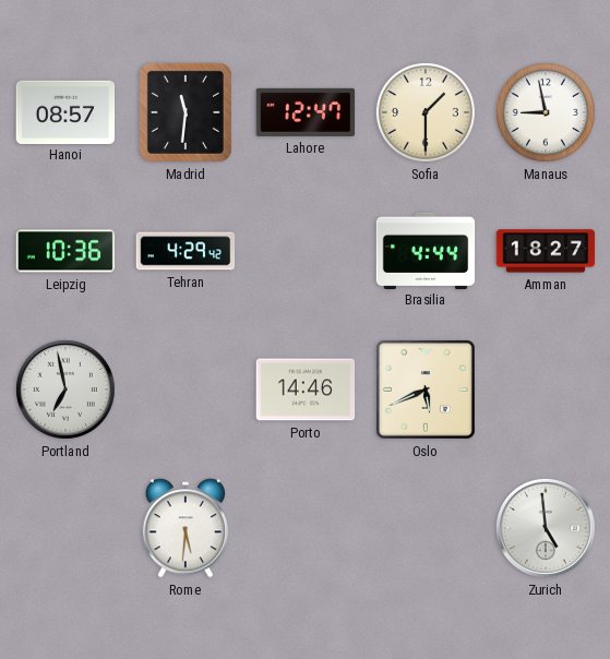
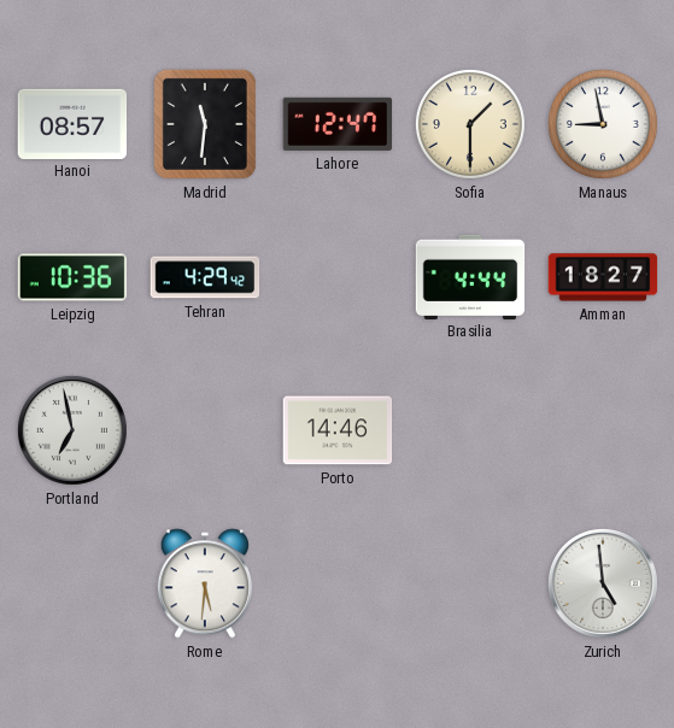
Oslo: 5:41 -> none
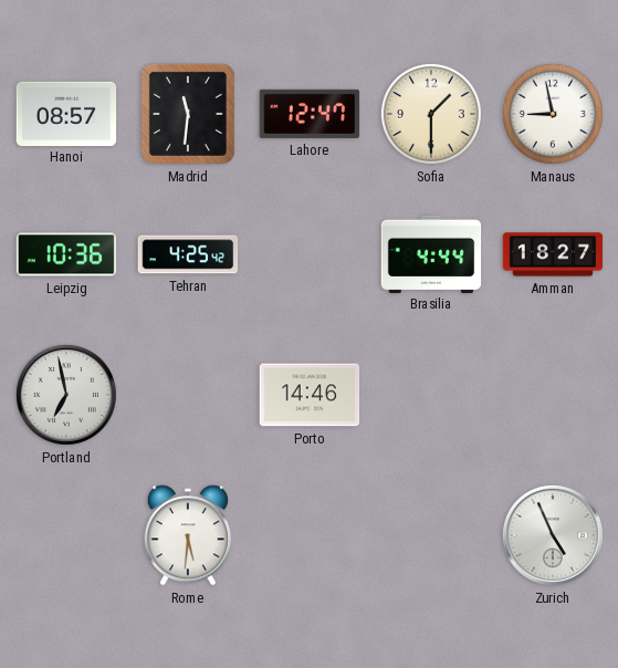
Tehran: 4:29 -> 4:25
Zurich: 4:59 -> 4:56
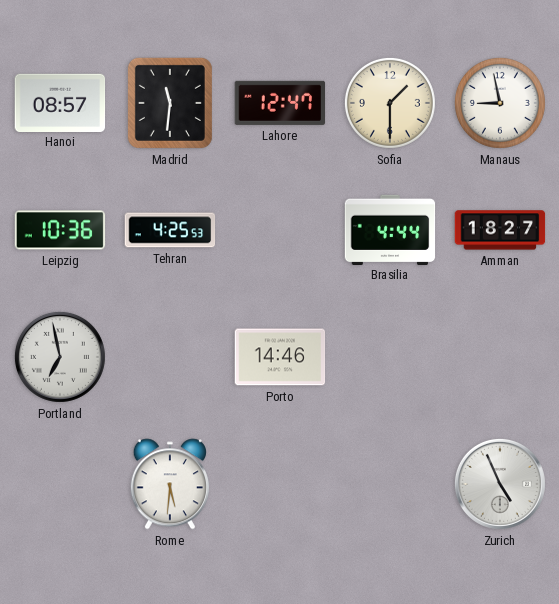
Tehran: 4:25:42 -> 4:25:53
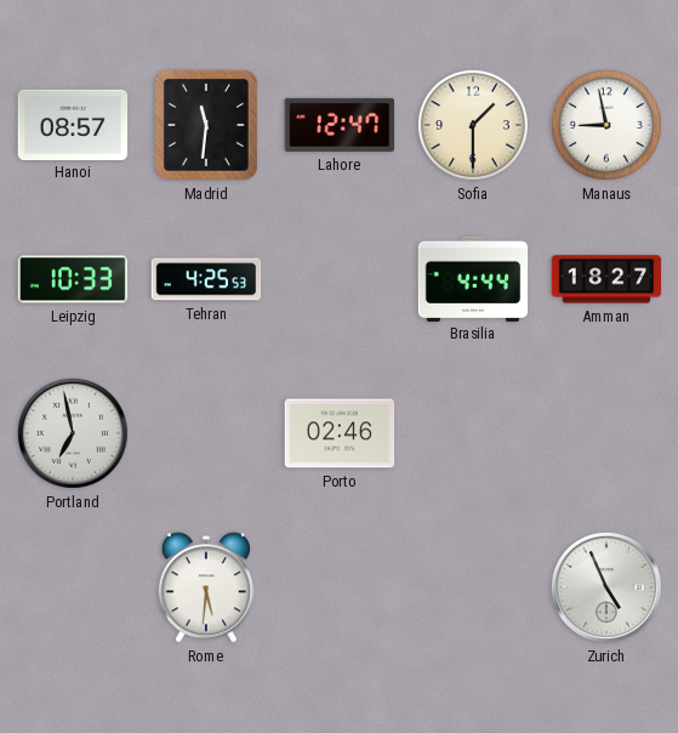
Leipzig: 10:36 -> 10:33
Porto: 14:46 -> 02:46
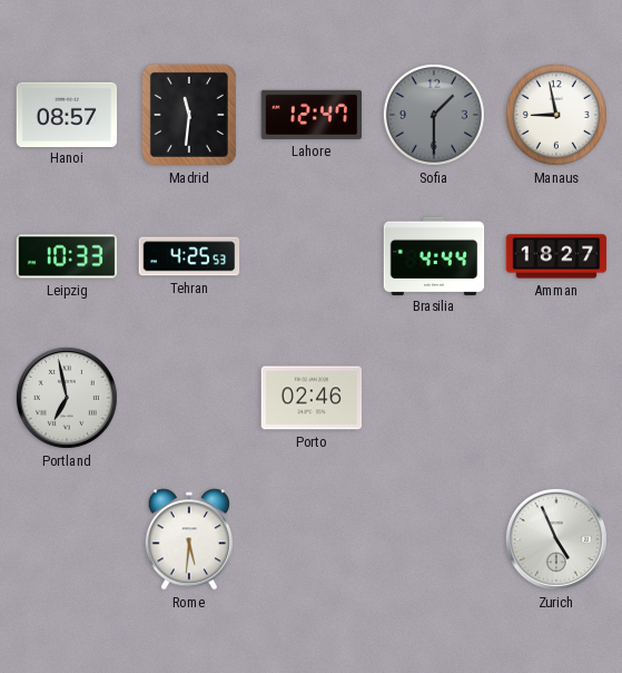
Sofia dial: cream -> grey
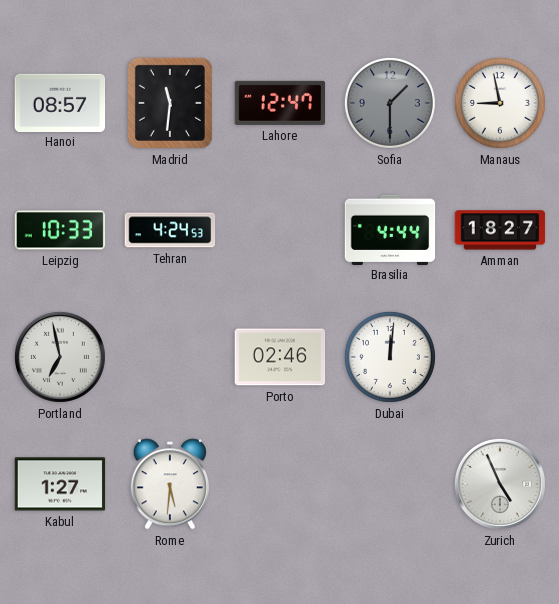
Tehran: 4:25 -> 4:24
Dubai: none -> 12:01
Kabul: none -> 1:27
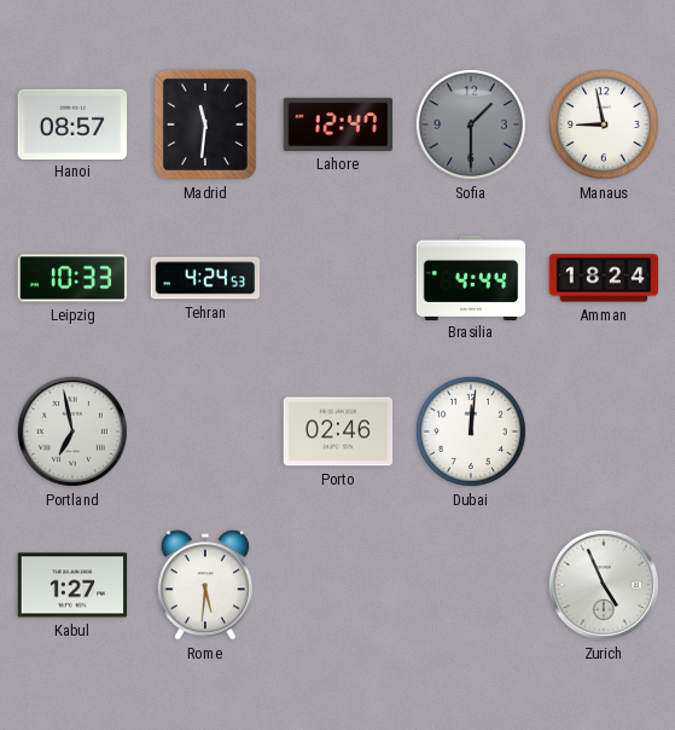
Amman: 18:27 -> 18:24
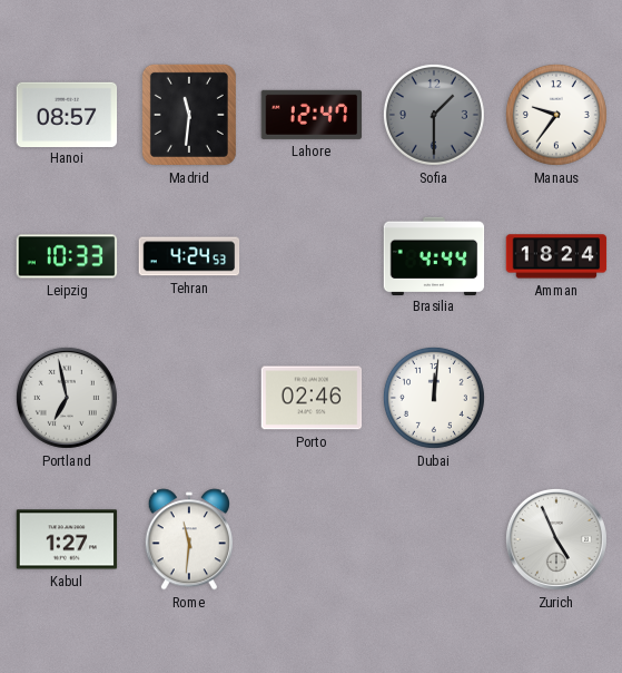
Manaus: 8:58 -> 9:36
Rome: 5:31 -> 11:31
